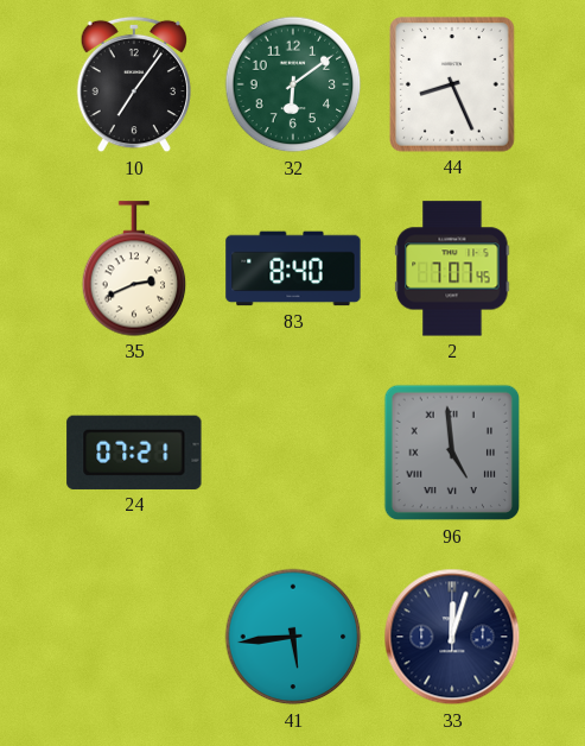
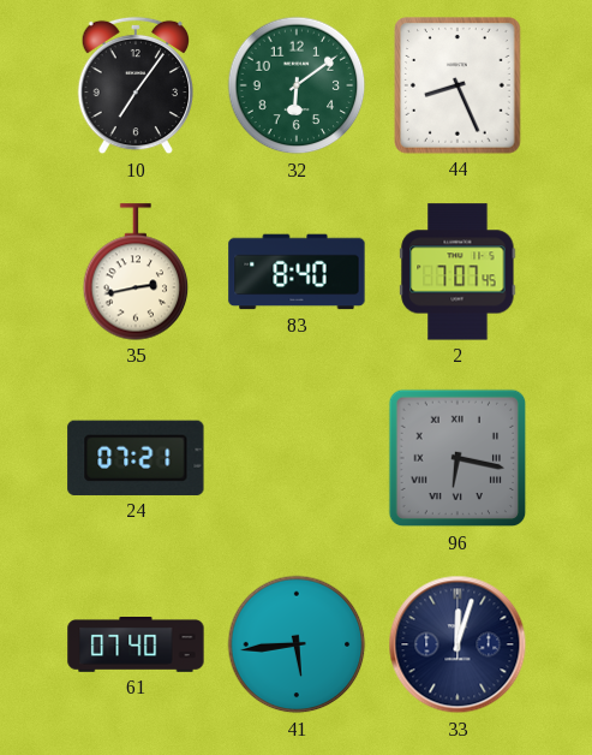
35: 2:41 -> 2:43
96: 4:59 -> 6:17
61: none -> 07:40
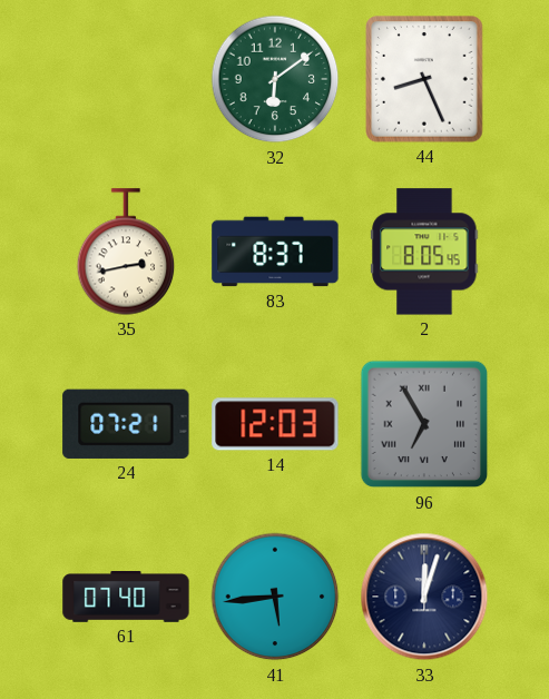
10: 7:06 -> none
83: 8:40 -> 8:37
2: 7:07 -> 8:05
14: none -> 12:03
96: 6:17 -> 6:55
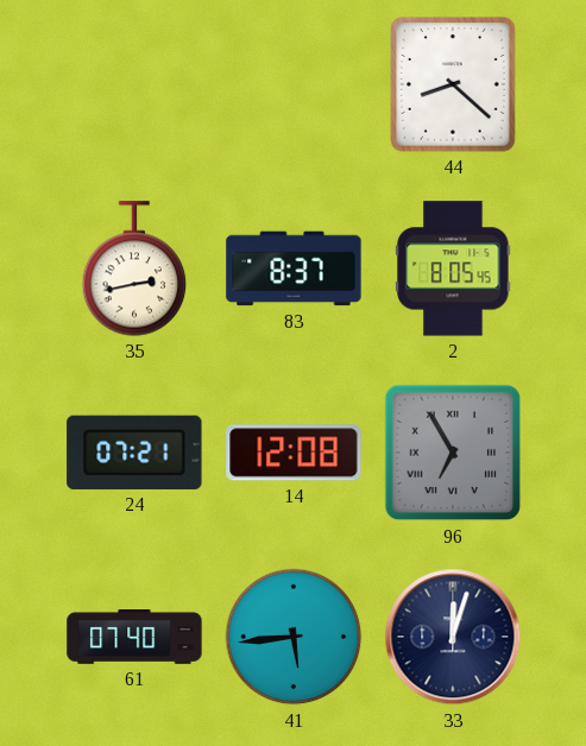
32: 6:09 -> none
44: 8:26 -> 8:22
14: 12:03 -> 12:08
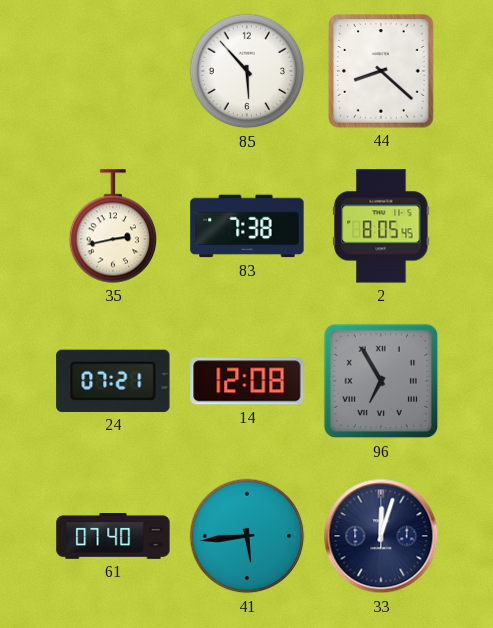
85: none -> 5:53
83: 8:37 -> 7:38
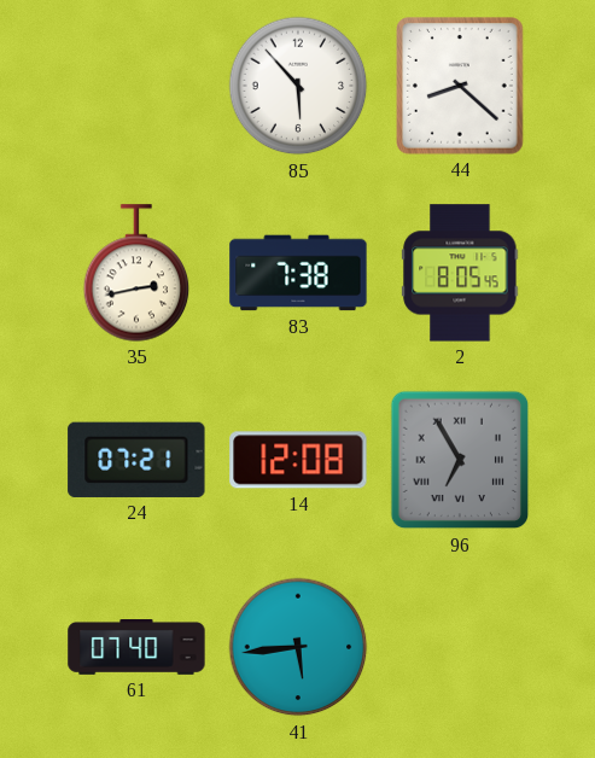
33: 12:03 -> none
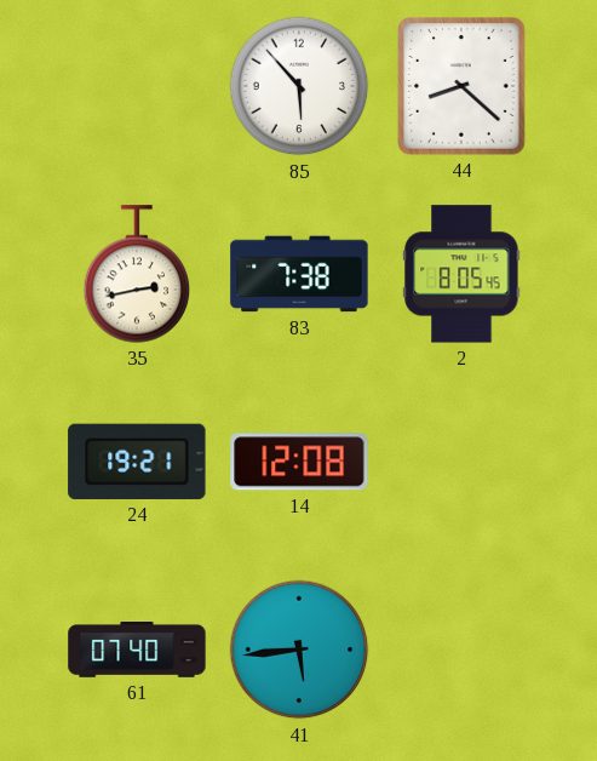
24: 07:21 -> 19:21
96: 6:55 -> none
